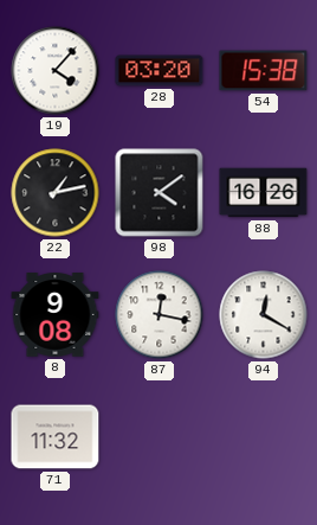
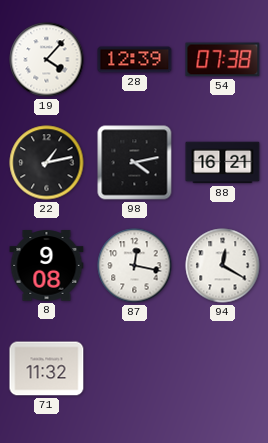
28: 03:20 -> 12:39
54: 15:38 -> 07:38
98: 4:09 -> 4:13
88: 16:26 -> 16:21
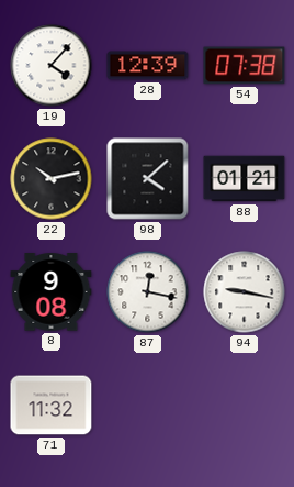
22: 1:13 -> 10:13
98: 4:13 -> 4:08
88: 16:21 -> 01:21
94: 12:20 -> 9:17
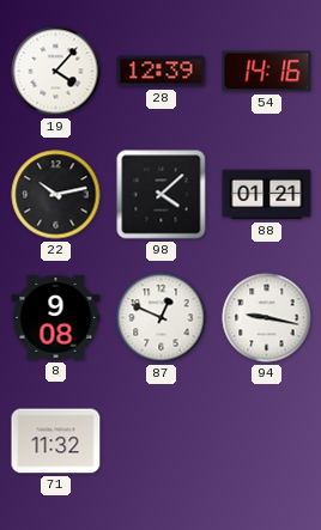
54: 07:38 -> 14:16
87: 12:17 -> 12:49
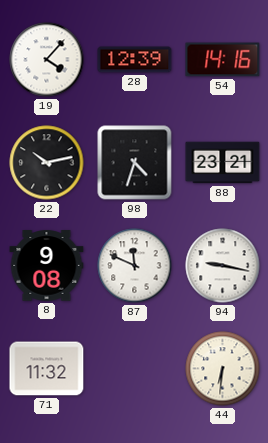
98: 4:08 -> 4:33
88: 01:21 -> 23:21
87: 12:49 -> 11:49
44: none -> 6:31
